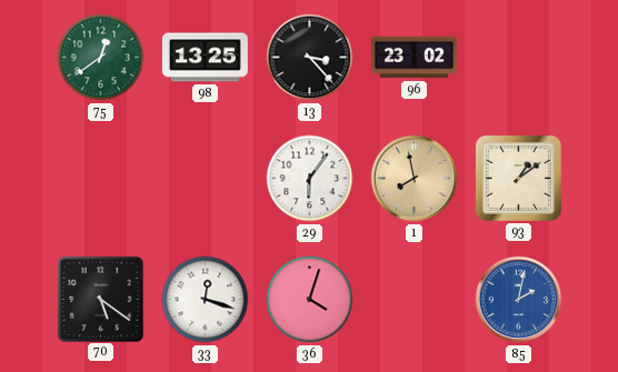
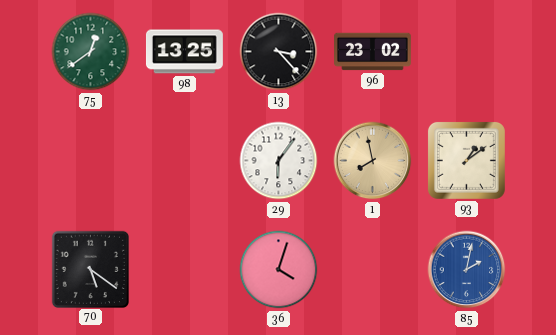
33: 12:18 -> none
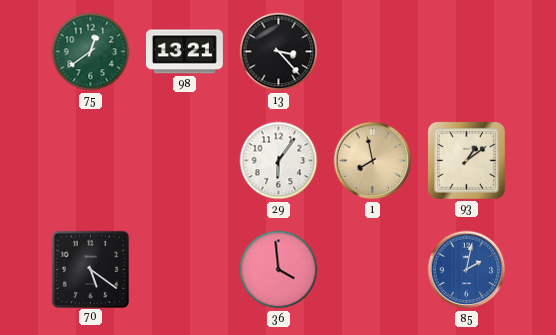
98: 13:25 -> 13:21
96: 23:02 -> none
36: 4:03 -> 3:59
